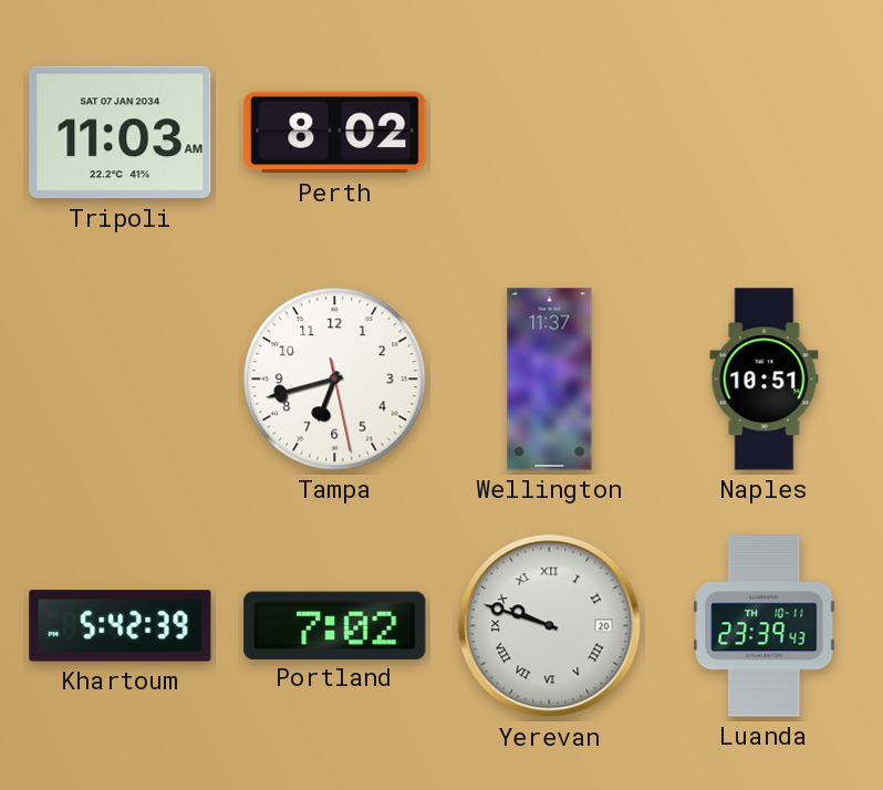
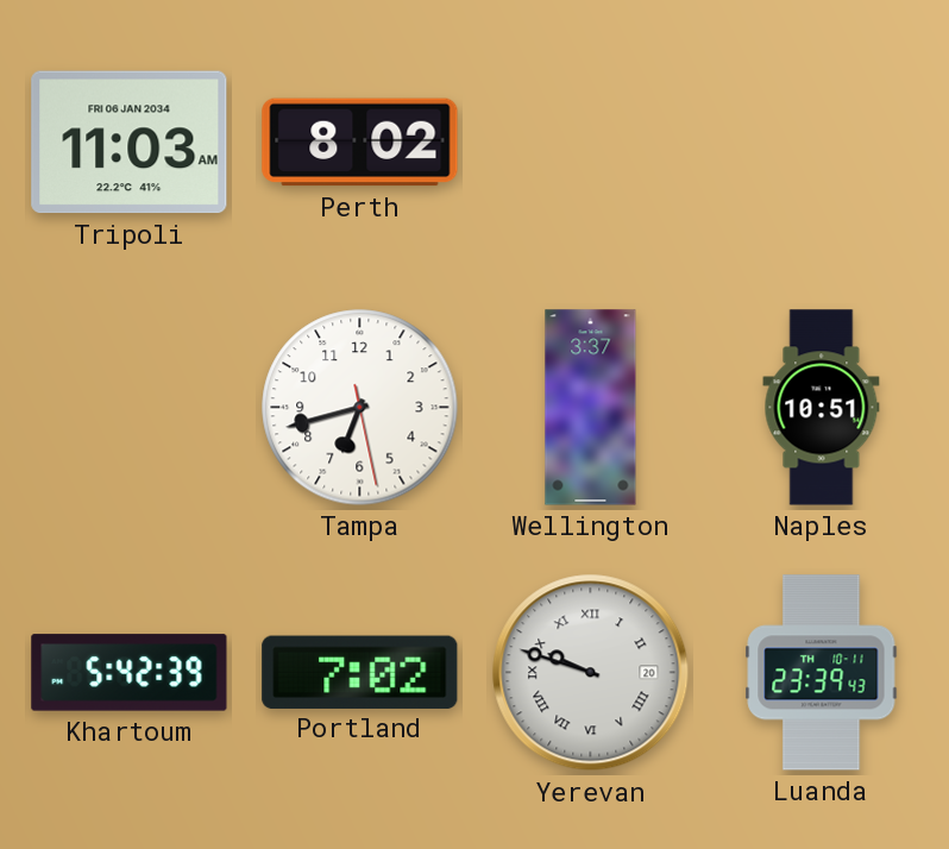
Tripoli date: SAT 07 JAN 2034 -> FRI 06 JAN 2034
Wellington: 11:37 -> 3:37
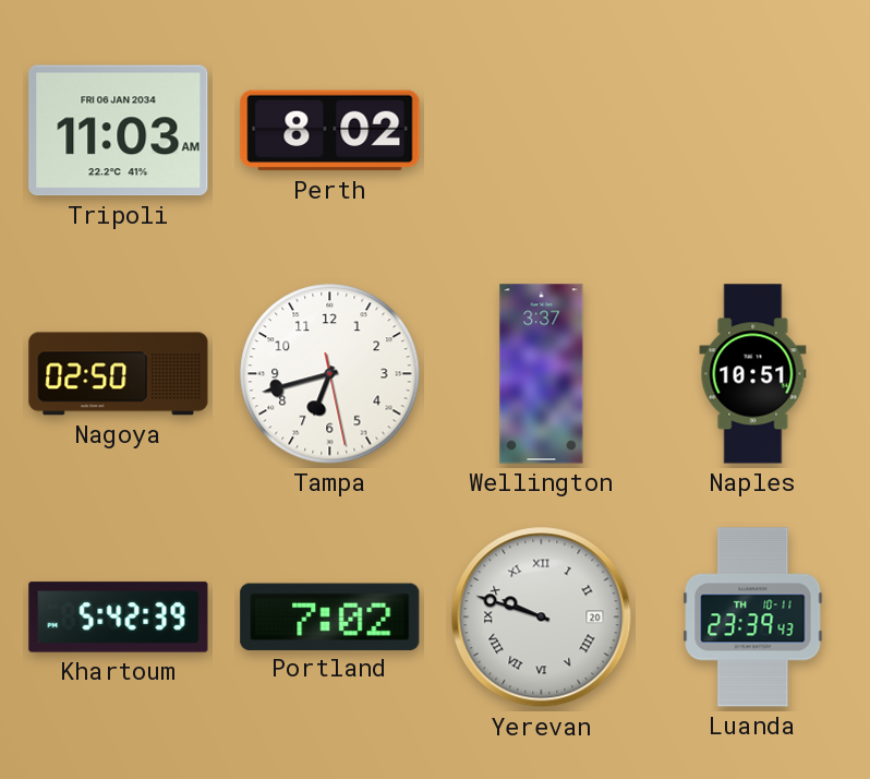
Nagoya: none -> 02:50
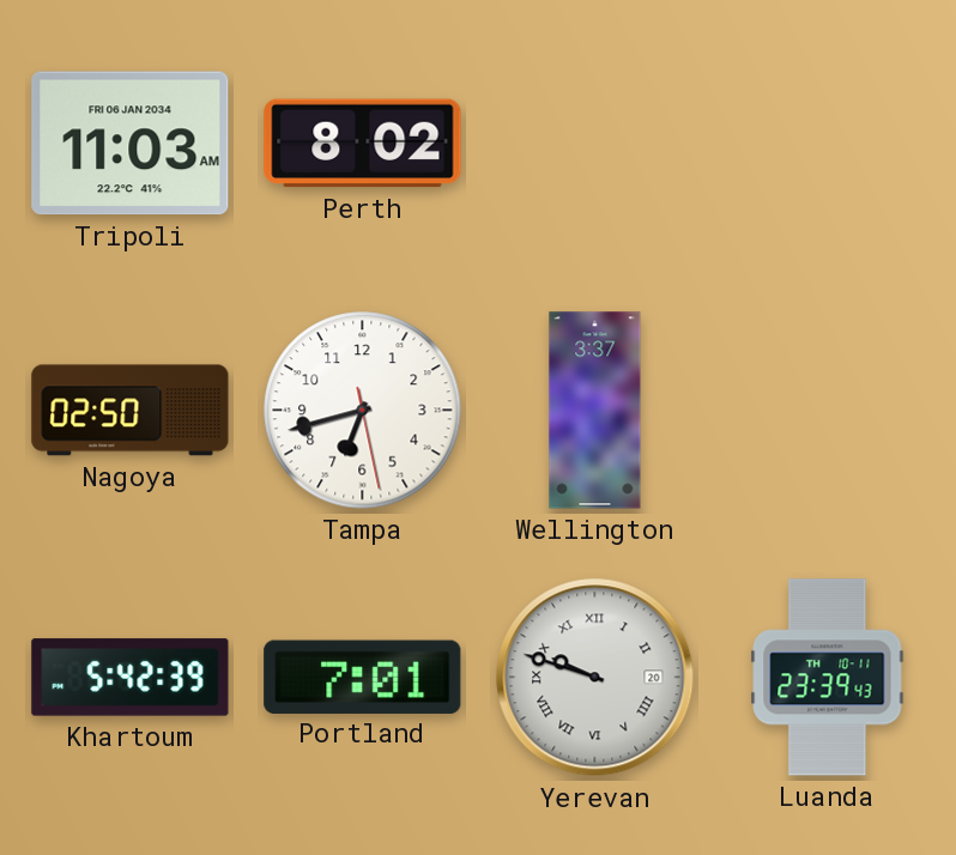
Naples: 10:51 -> none
Portland: 7:02 -> 7:01
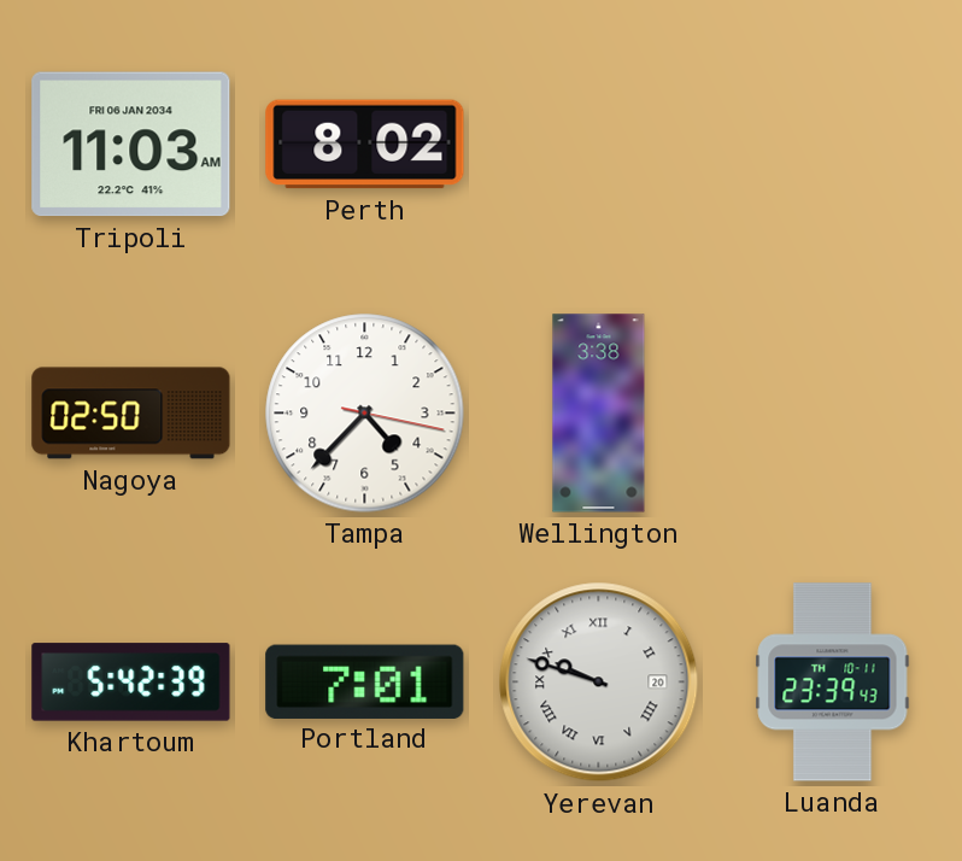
Tampa: 6:42 -> 4:37
Wellington: 3:37 -> 3:38
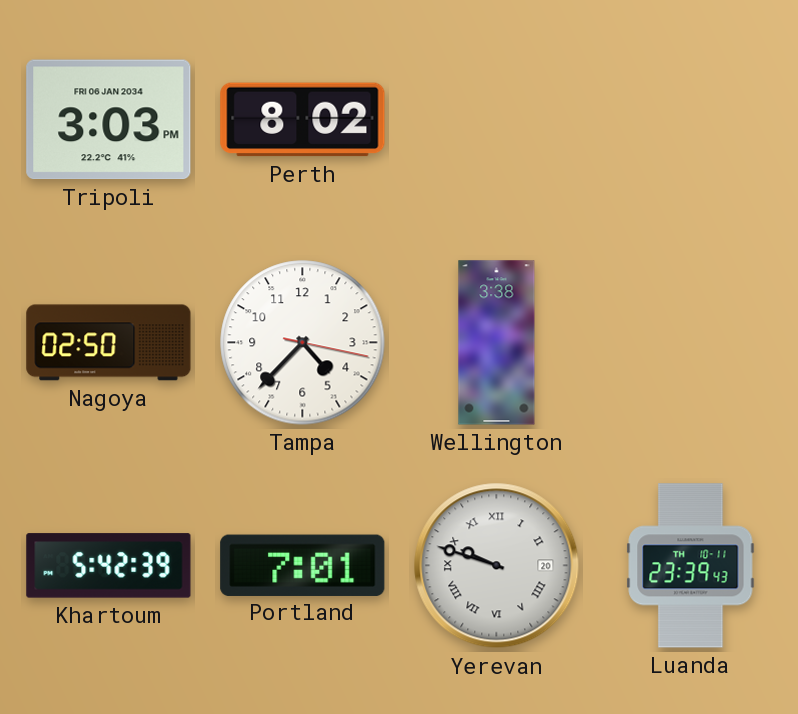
Tripoli: 11:03 -> 3:03
